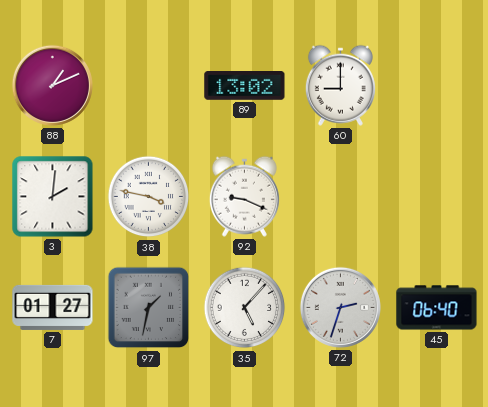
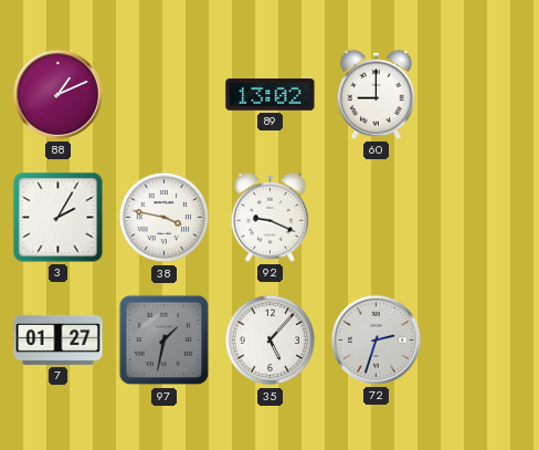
3: 2:01 -> 2:05
45: 06:40 -> none
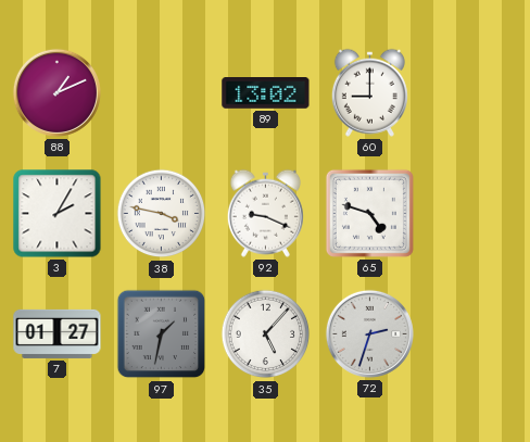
65: none -> 4:48
